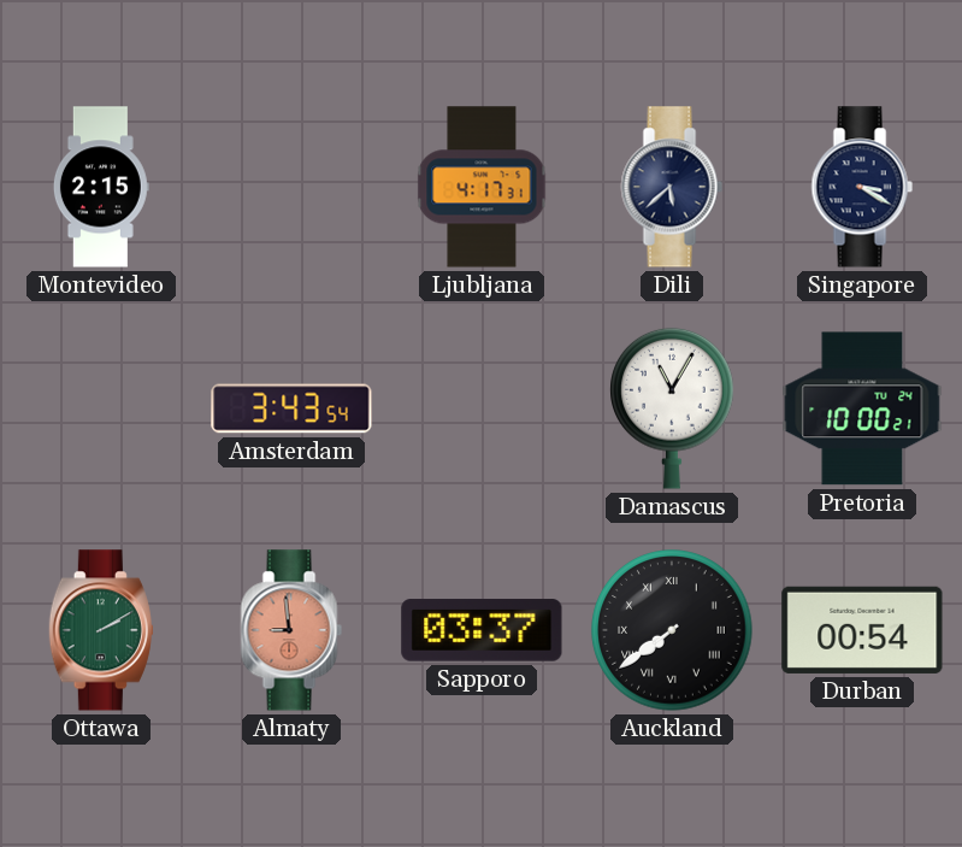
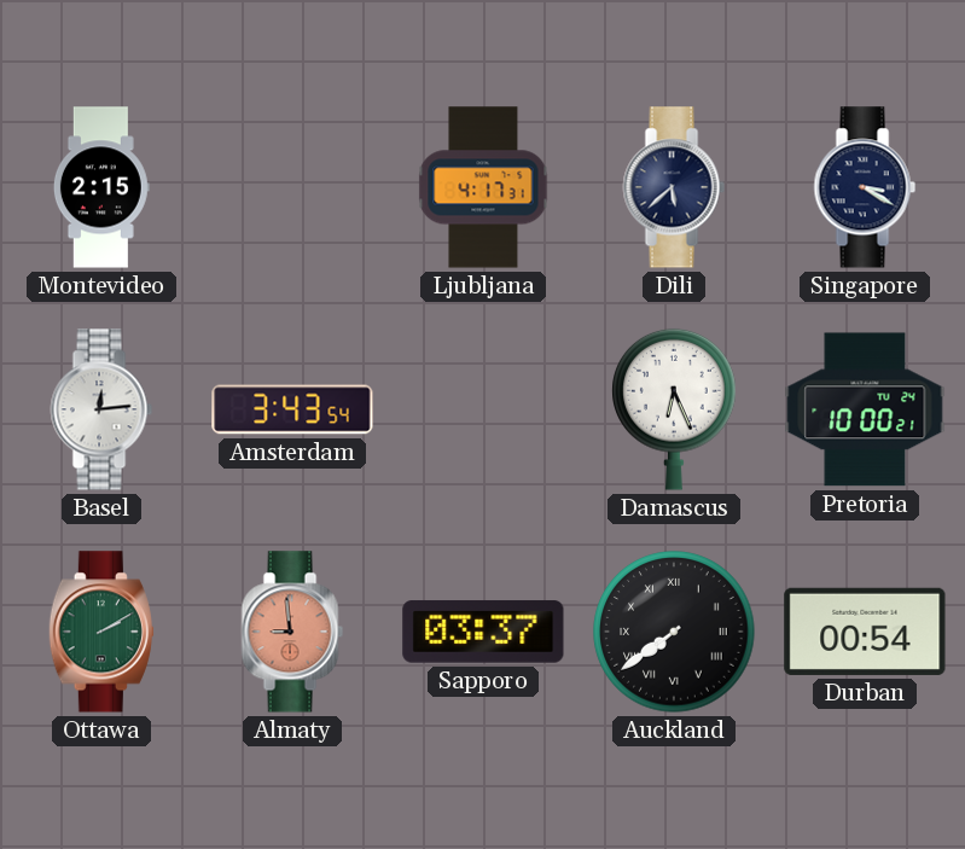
Basel: none -> 12:14
Damascus: 11:05 -> 6:26
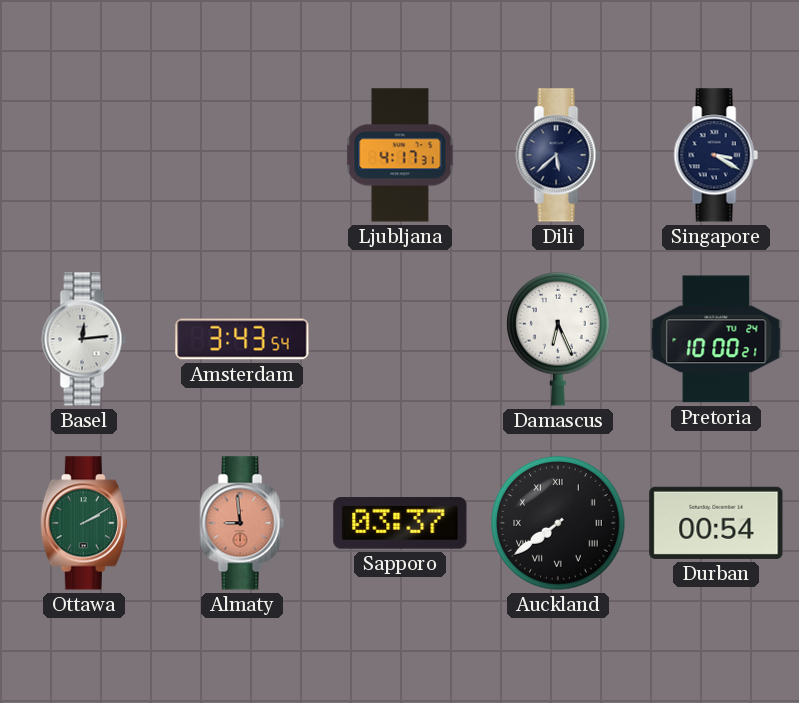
Montevideo: 2:15 -> none
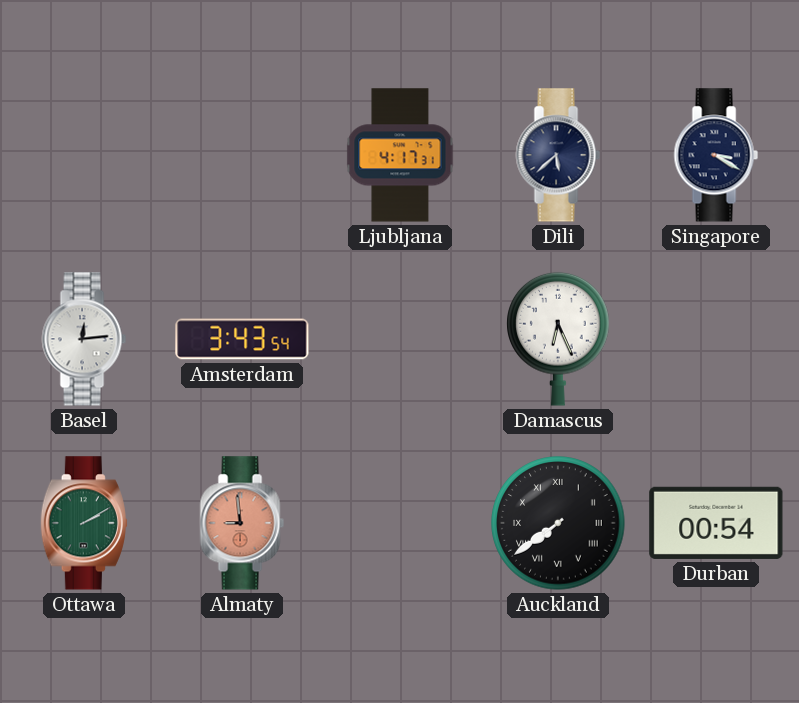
Pretoria: 10:00 -> none
Sapporo: 03:37 -> none
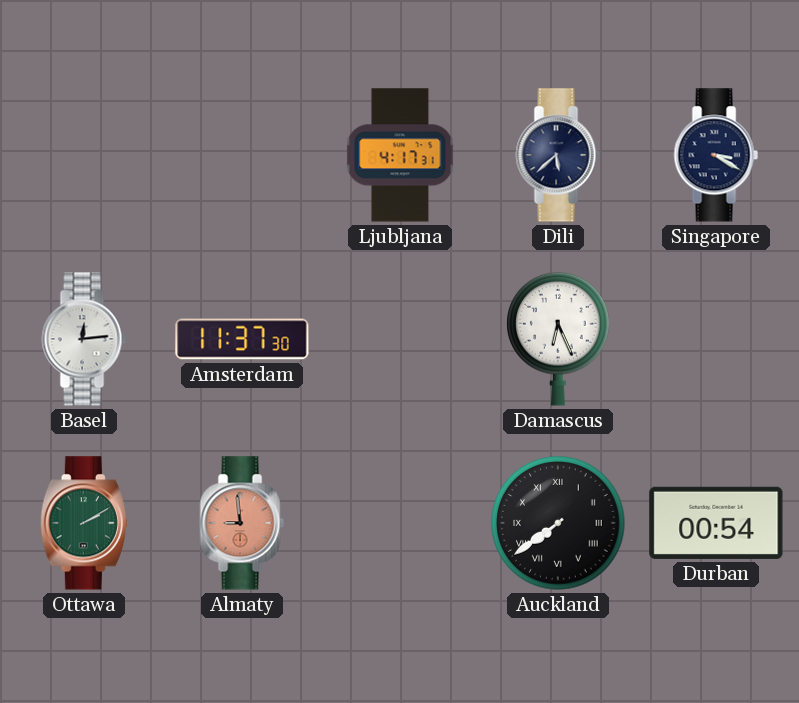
Amsterdam: 3:43 -> 11:37
